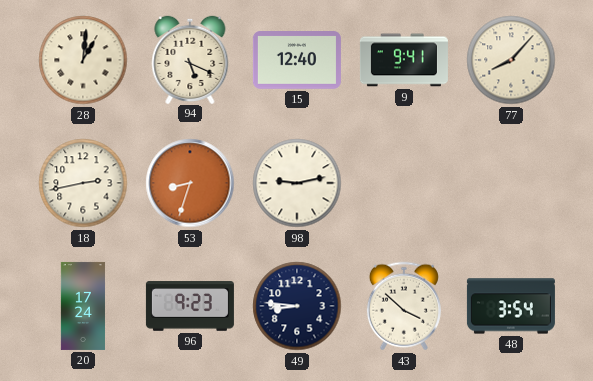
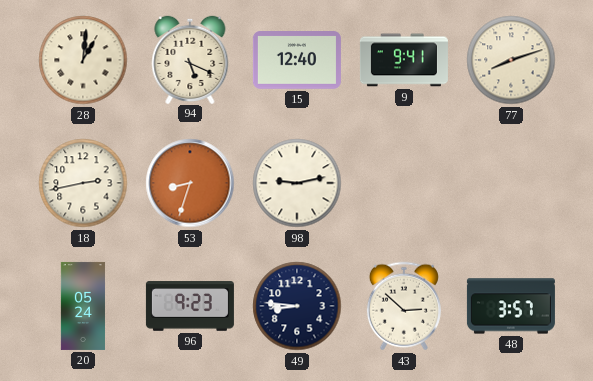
77: 8:07 -> 8:12
20: 17:24 -> 05:24
43: 3:52 -> 2:52
48: 3:54 -> 3:57
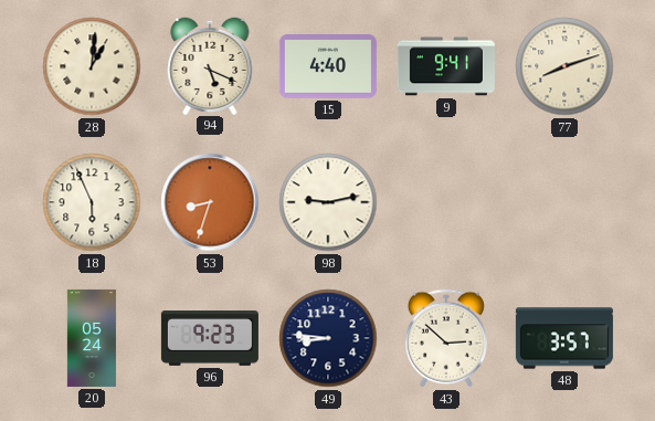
15: 12:40 -> 4:40
18: 2:43 -> 5:56
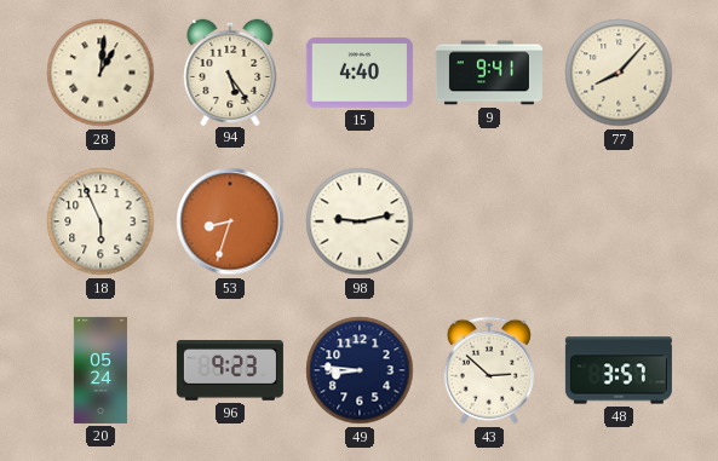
94: 5:19 -> 5:24
77: 8:12 -> 8:07
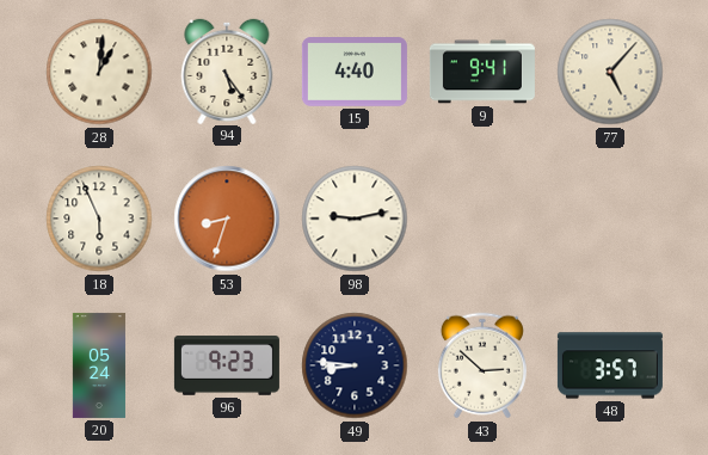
77: 8:07 -> 5:07
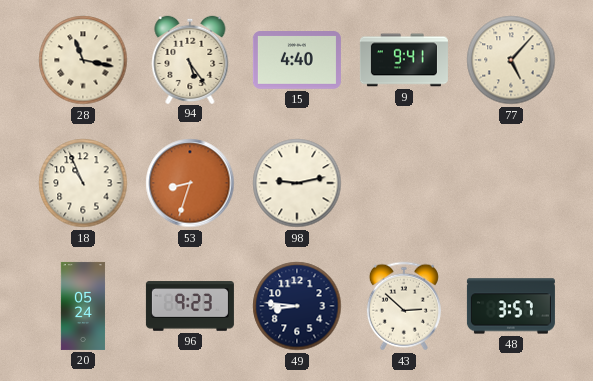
28: 1:01 -> 11:17
18: 5:56 -> 10:56
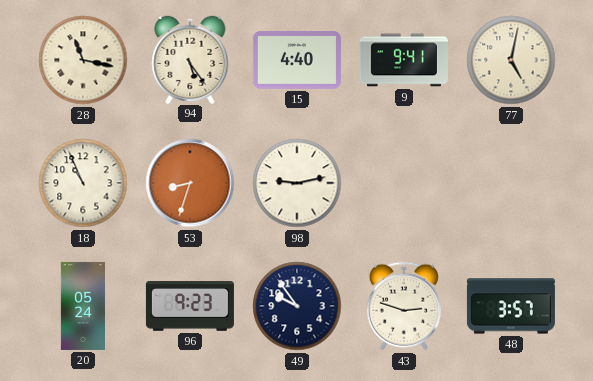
77: 5:07 -> 5:02
49: 8:46 -> 9:54
43: 2:52 -> 2:48
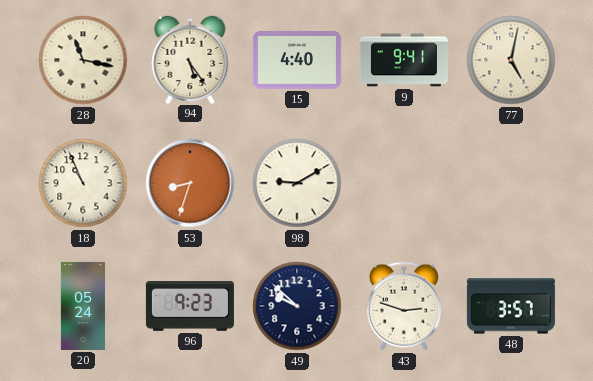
98: 9:13 -> 9:10
49: 9:54 -> 9:52
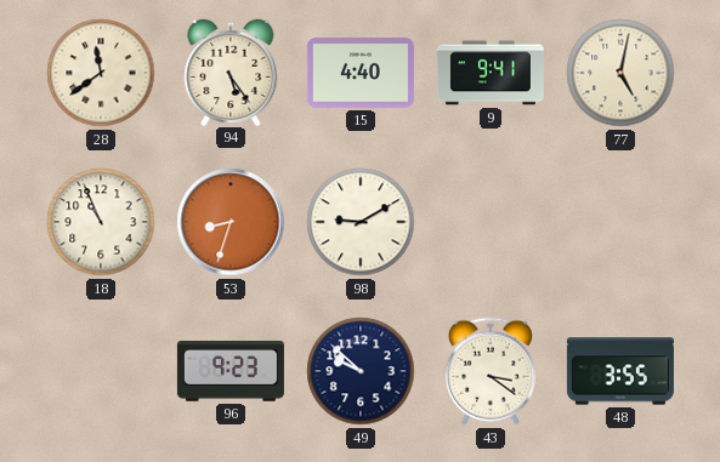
28: 11:17 -> 11:39
20: 05:24 -> none
43: 2:48 -> 3:21
48: 3:57 -> 3:55
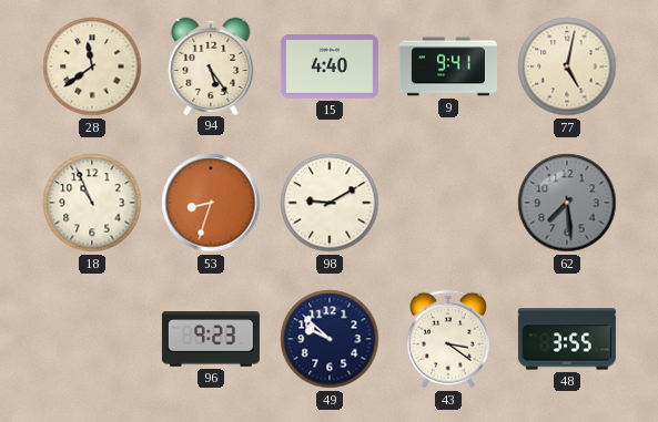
62: none -> 7:29
